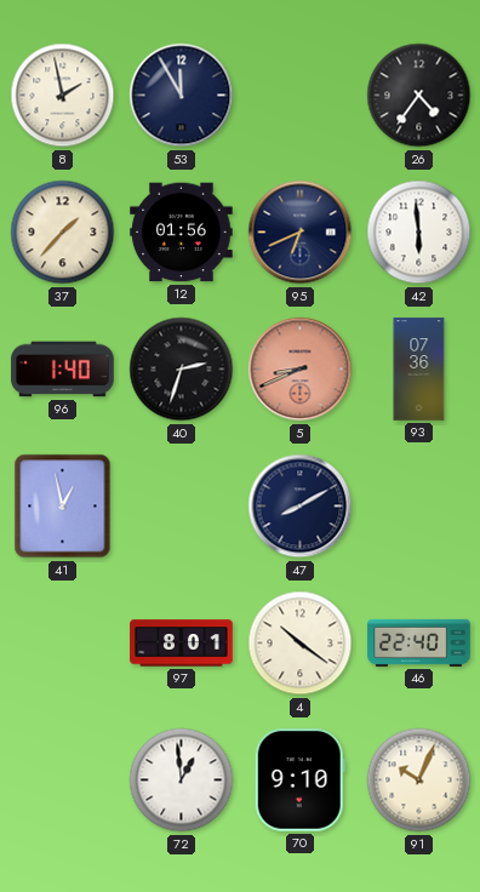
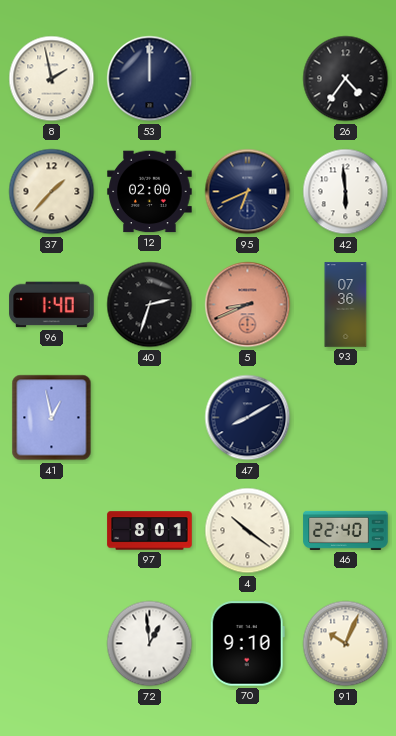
53: 11:55 -> 12:00
12: 01:56 -> 02:00
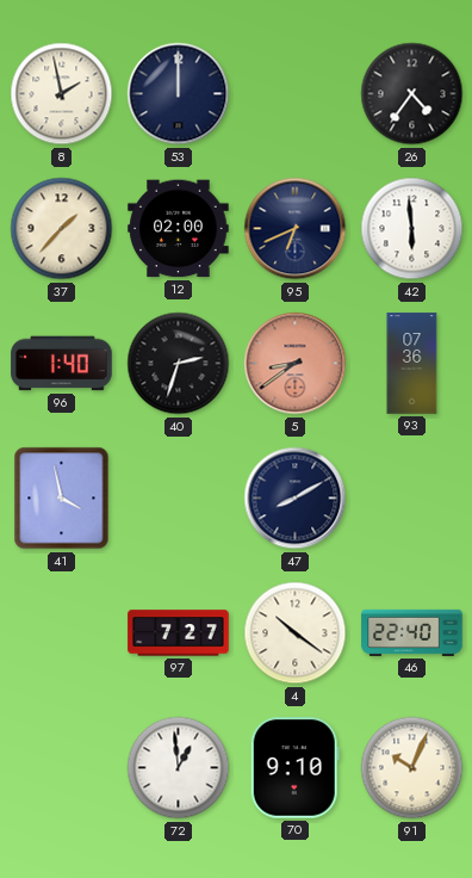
5: 8:41 -> 8:39
41: 12:58 -> 3:58
97: 8:01 -> 7:27
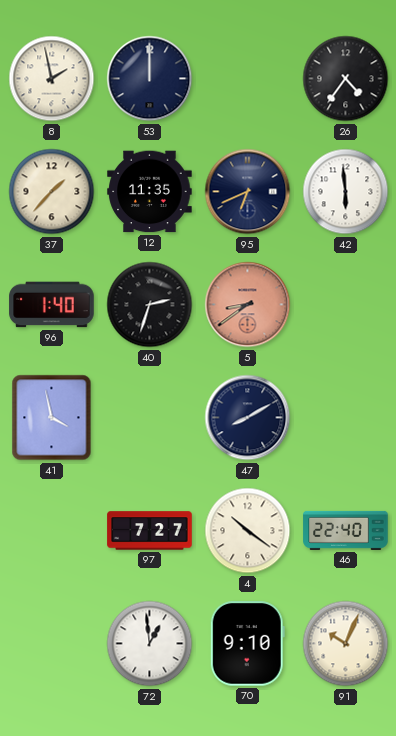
12: 02:00 -> 11:35
93: 07:36 -> none
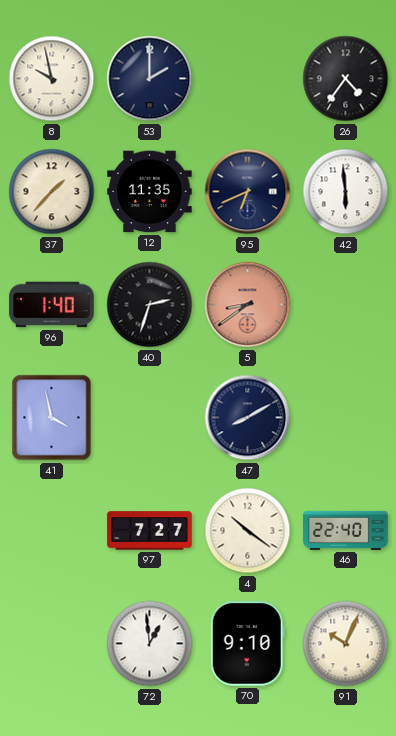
8: 1:58 -> 9:58
53: 12:00 -> 2:00
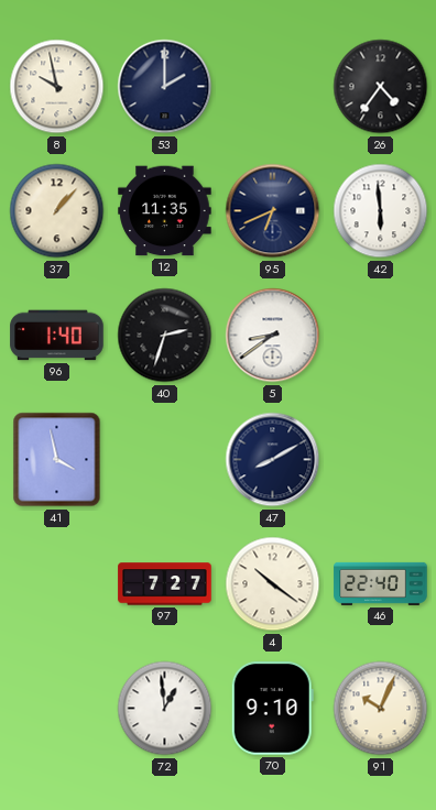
37: 1:37 -> 1:07
5 dial: salmon -> white
